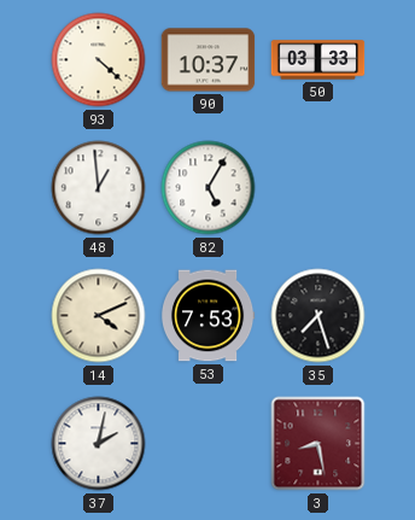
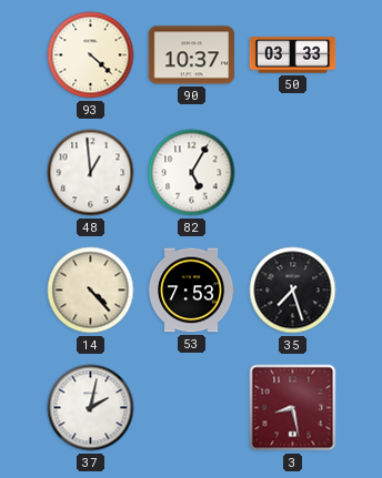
14: 4:11 -> 4:23
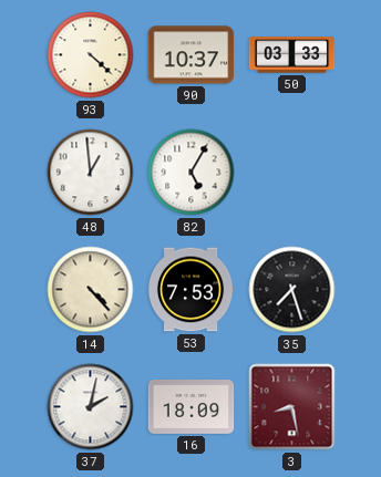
16: none -> 18:09
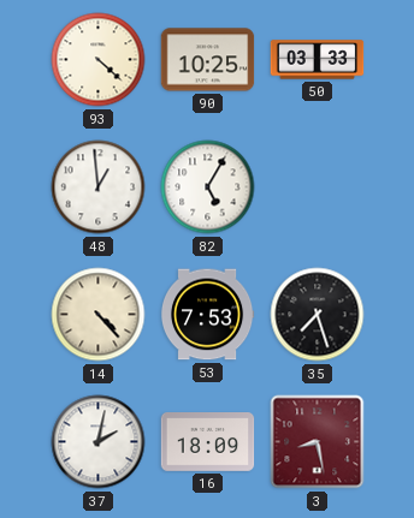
90: 10:37 -> 10:25
